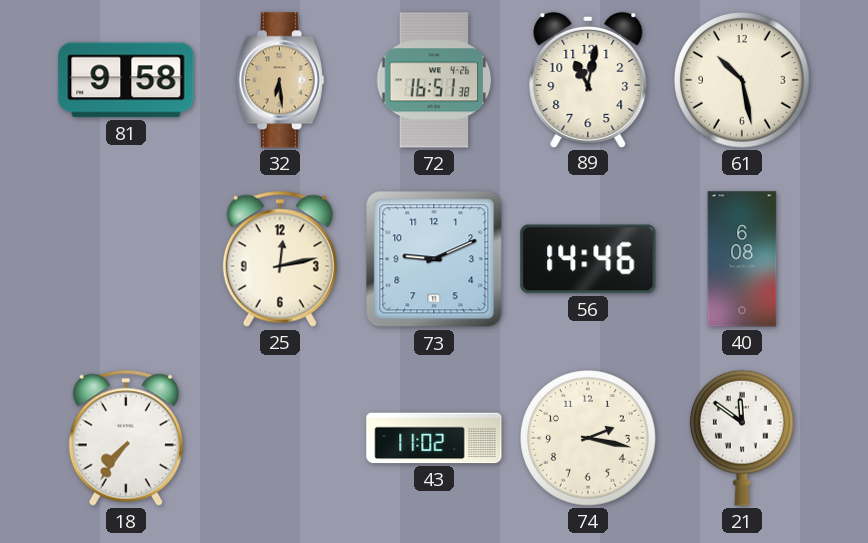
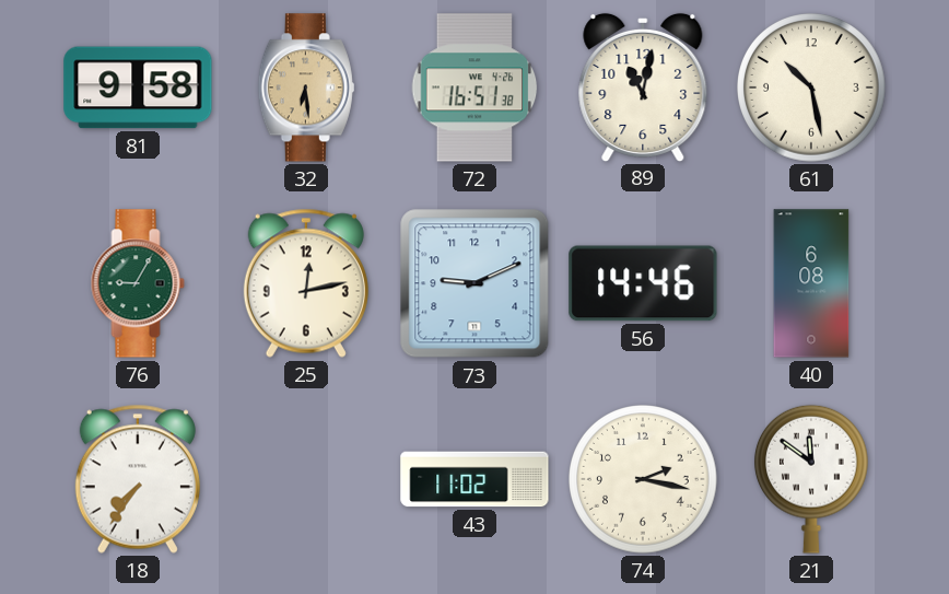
76: none -> 9:05
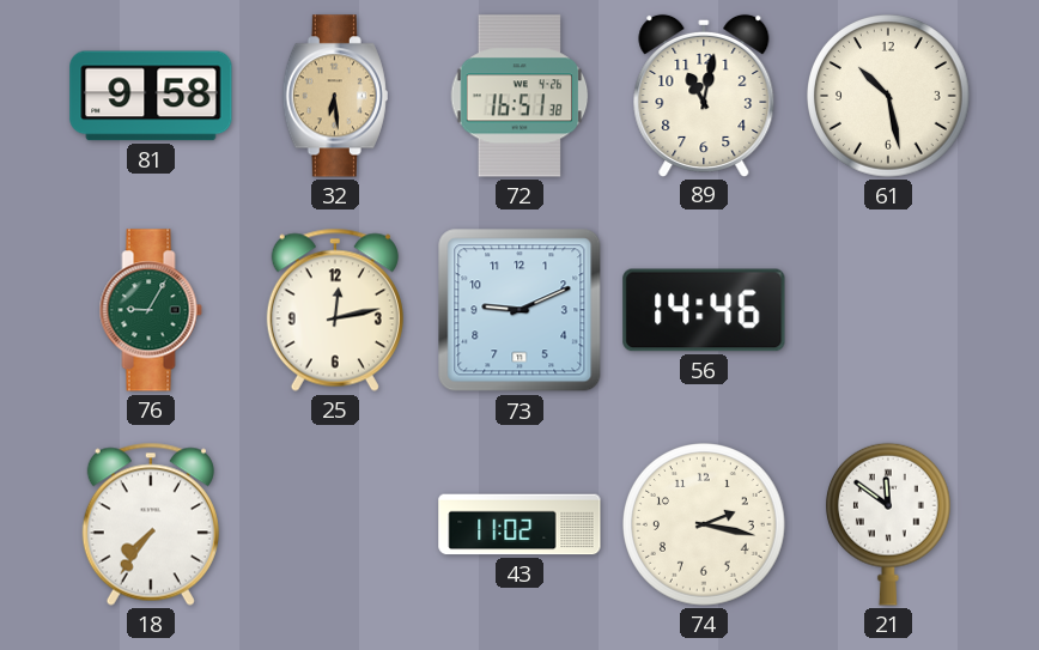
40: 6:08 -> none
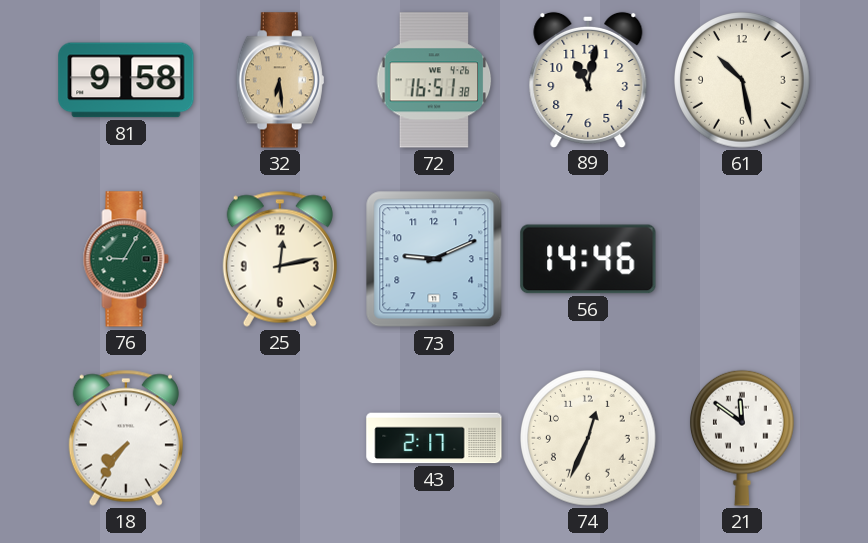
43: 11:02 -> 2:17
74: 2:17 -> 12:34
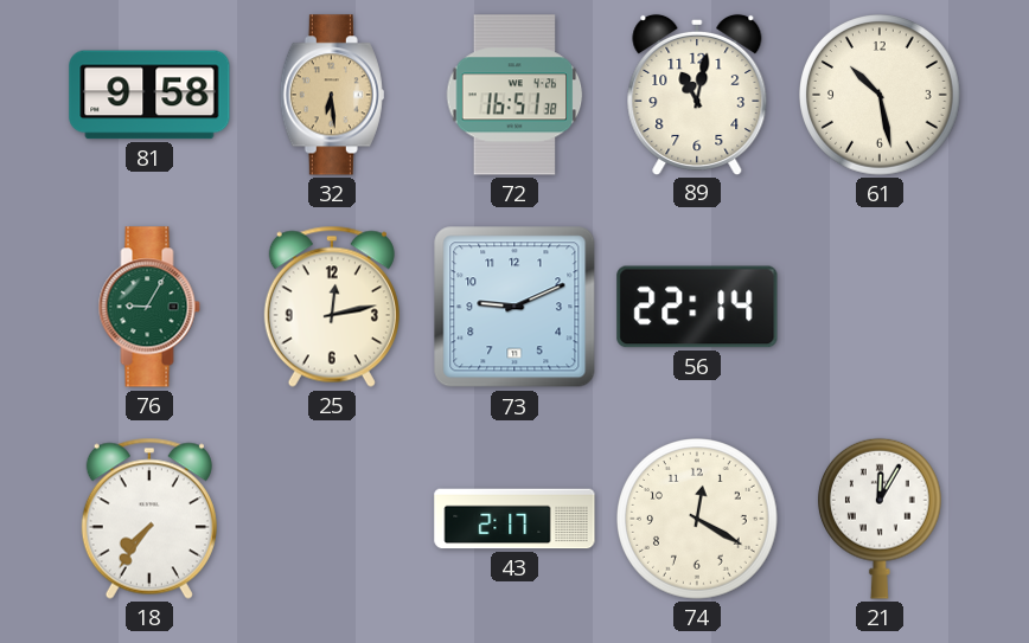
56: 14:46 -> 22:14
74: 12:34 -> 12:20
21: 11:51 -> 12:05
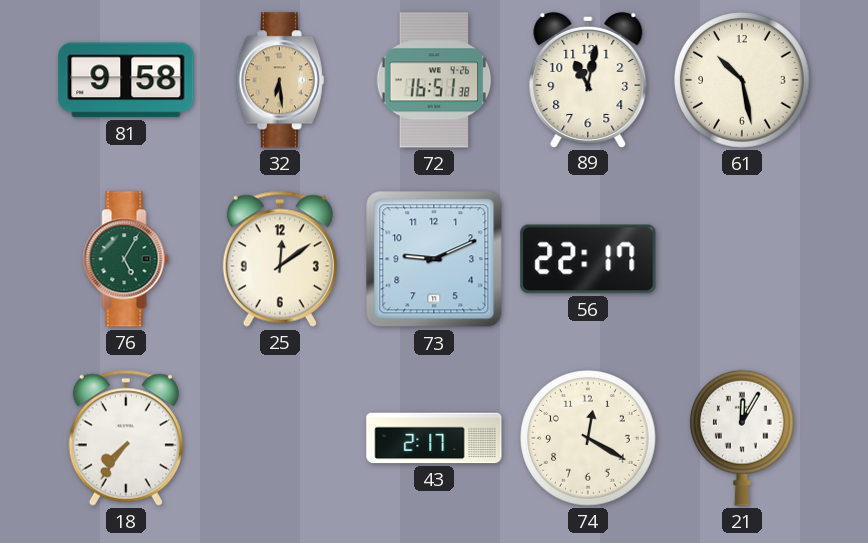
76: 9:05 -> 5:05
25: 12:13 -> 12:09
56: 22:14 -> 22:17
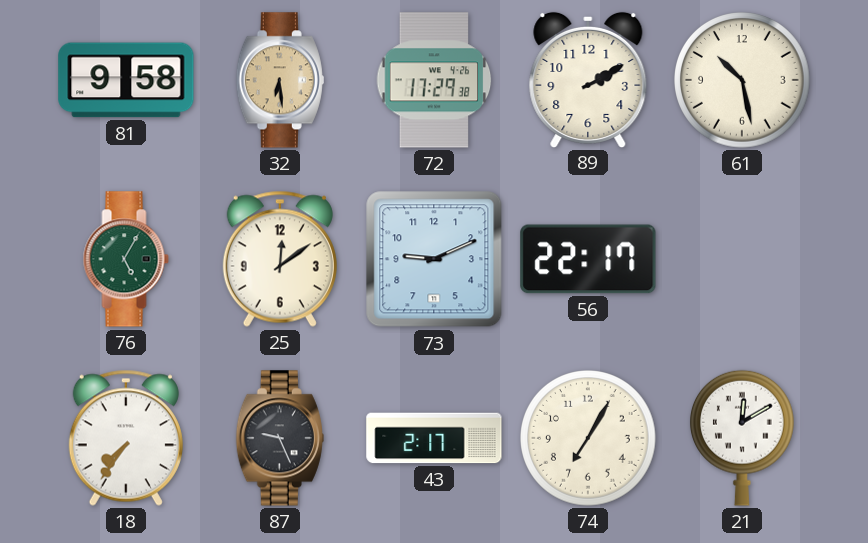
72: 16:51 -> 17:29
89: 11:02 -> 2:10
87: none -> 9:26
74: 12:20 -> 7:05
21: 12:05 -> 12:10
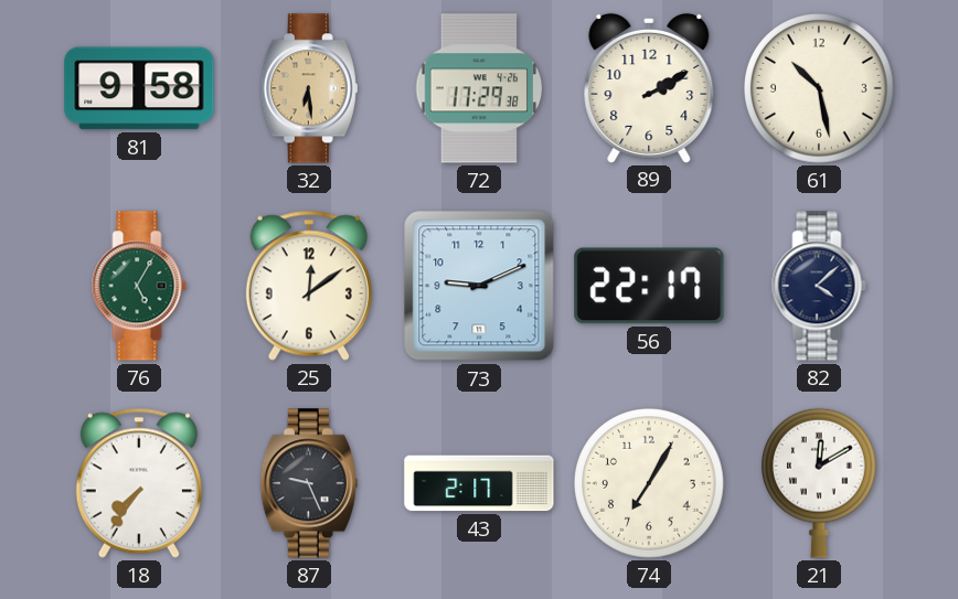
82: none -> 4:08
